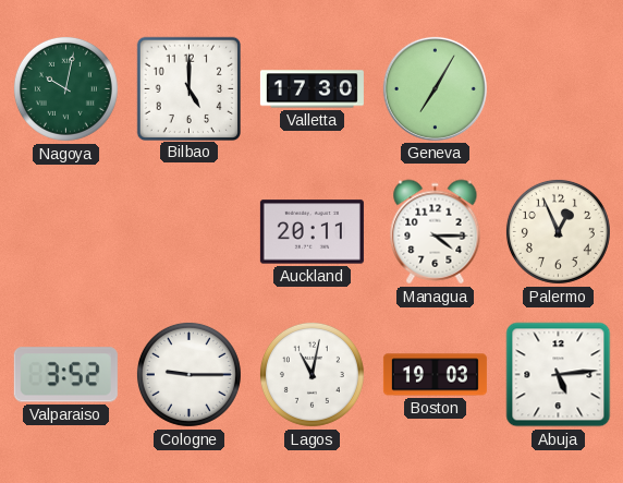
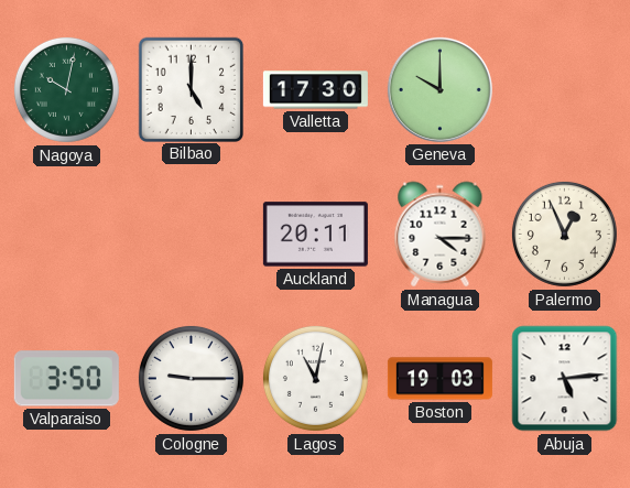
Geneva: 7:05 -> 10:00
Valparaiso: 3:52 -> 3:50
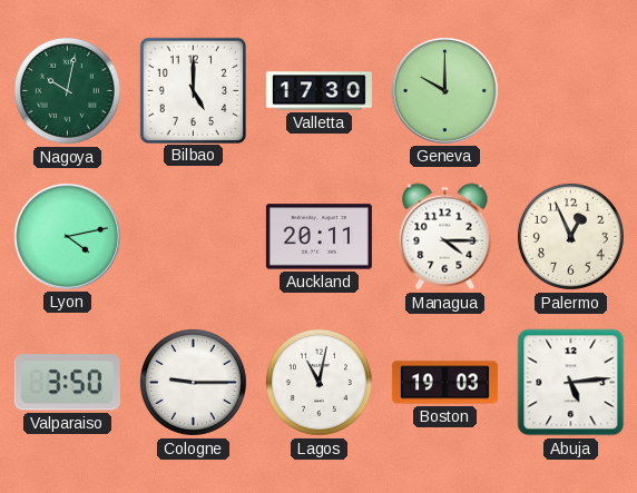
Lyon: none -> 4:13
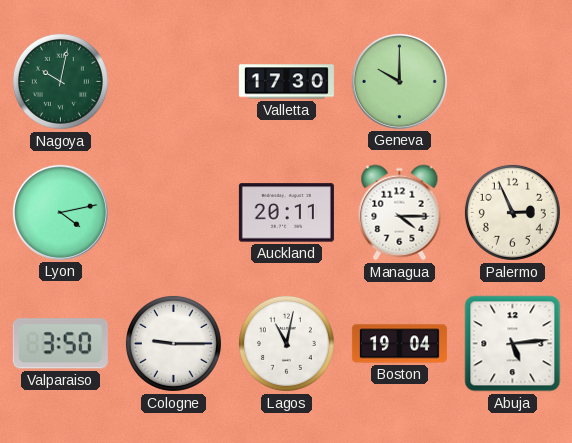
Bilbao: 5:00 -> none
Palermo: 12:56 -> 2:56
Boston: 19:03 -> 19:04
